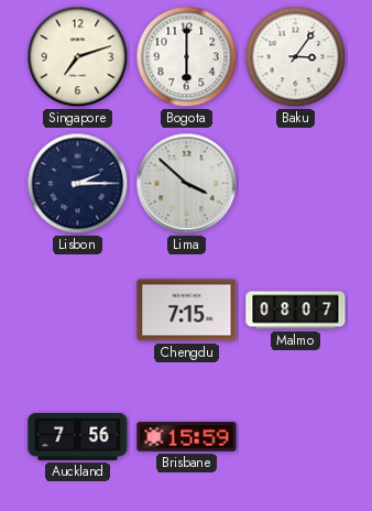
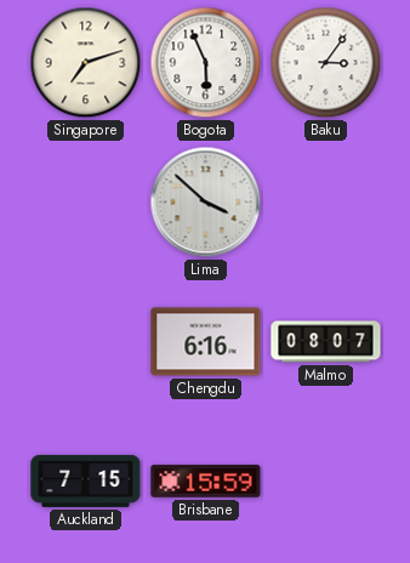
Bogota: 6:00 -> 5:56
Lisbon: 2:15 -> none
Chengdu: 7:15 -> 6:16
Auckland: 7:56 -> 7:15
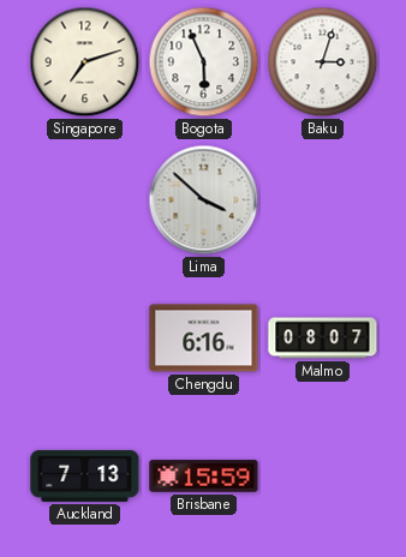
Baku: 3:06 -> 3:03
Auckland: 7:15 -> 7:13
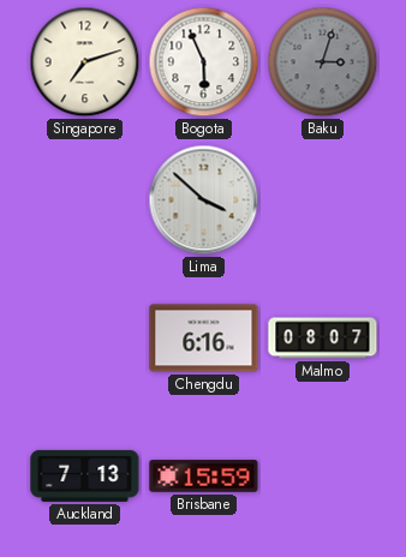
Baku dial: white -> grey
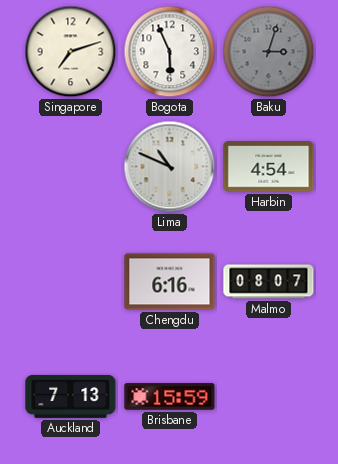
Lima: 3:52 -> 10:49
Harbin: none -> 4:54
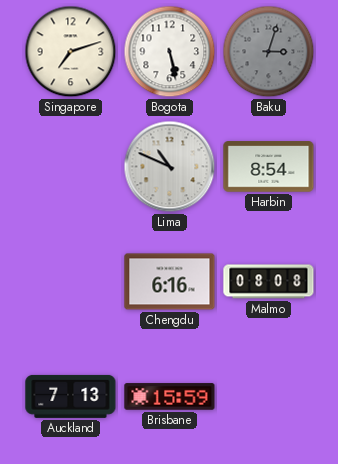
Bogota: 5:56 -> 5:28
Harbin: 4:54 -> 8:54
Malmo: 08:07 -> 08:08
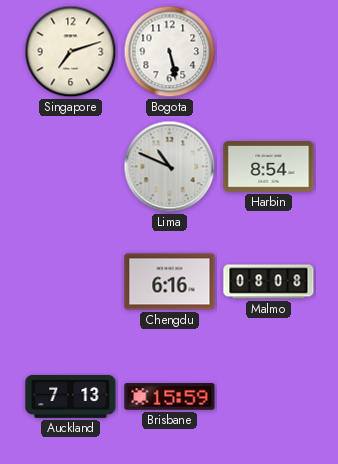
Baku: 3:03 -> none
